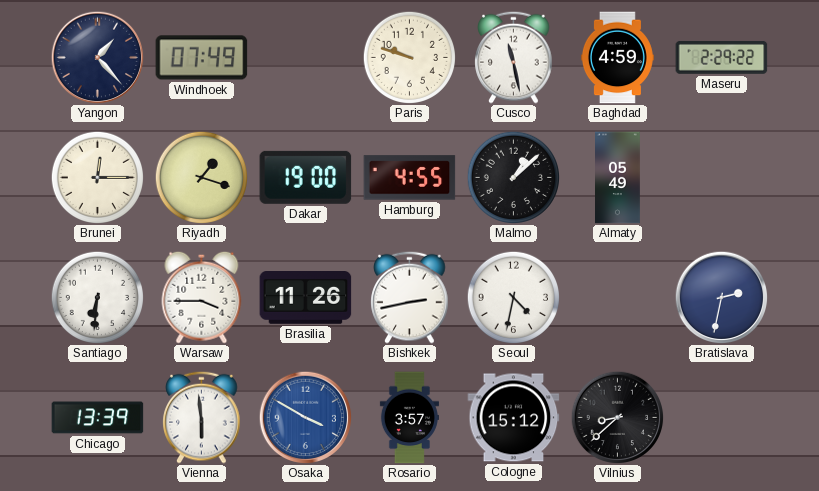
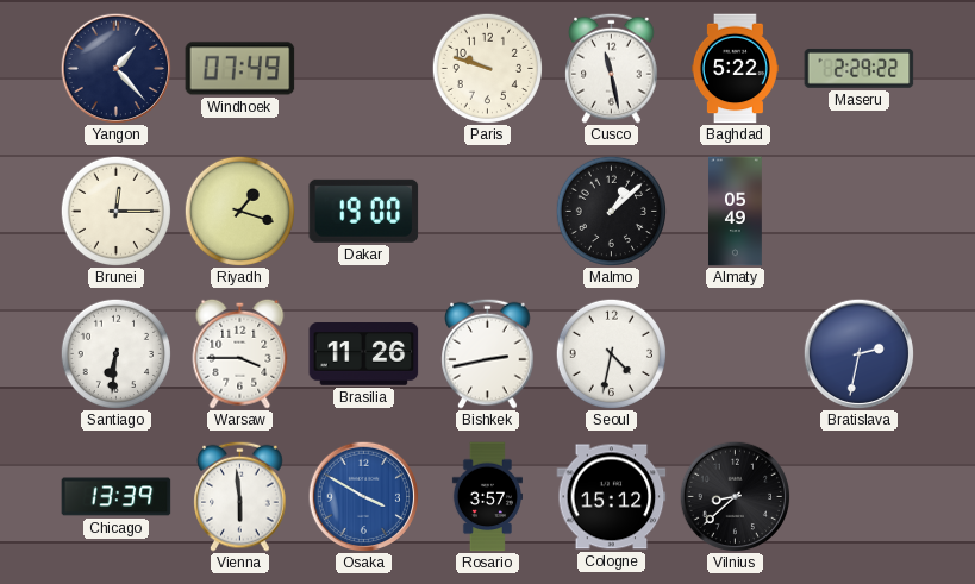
Baghdad: 4:59 -> 5:22
Hamburg: 4:55 -> none
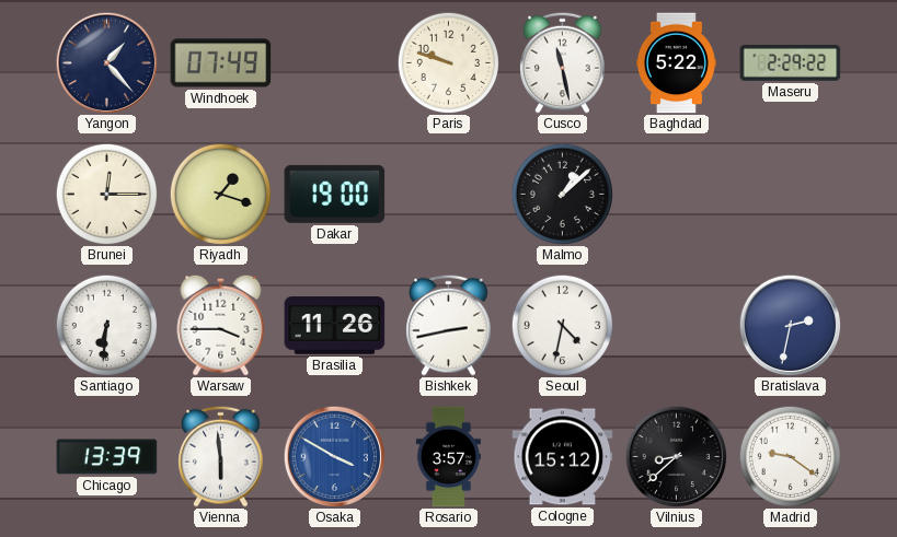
Almaty: 05:49 -> none
Madrid: none -> 9:21
